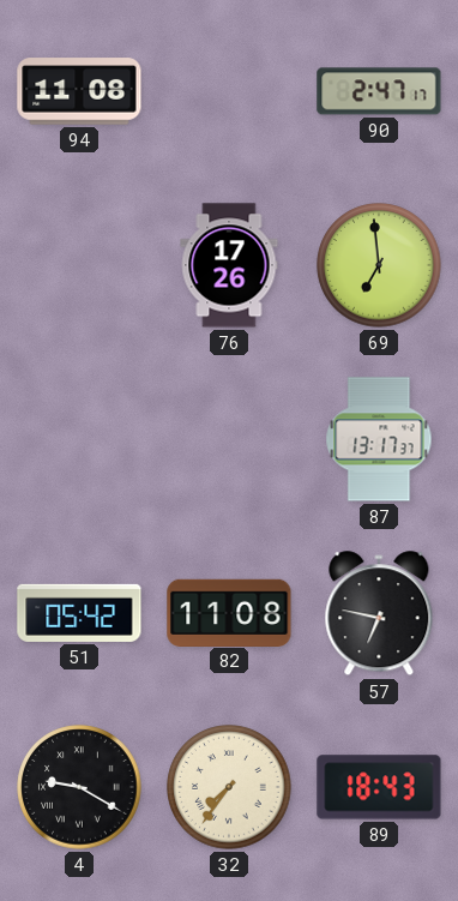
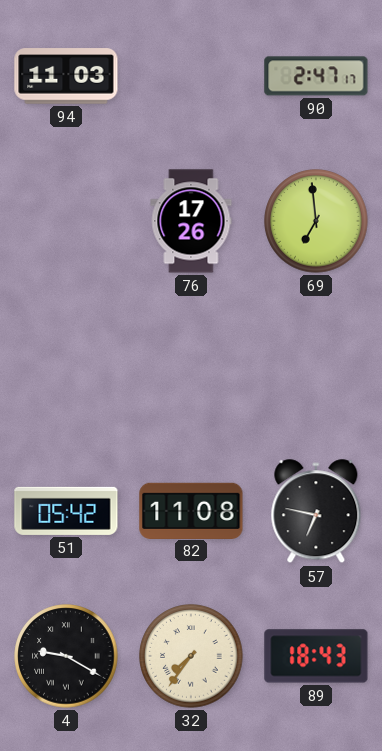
94: 11:08 -> 11:03
87: 13:17 -> none
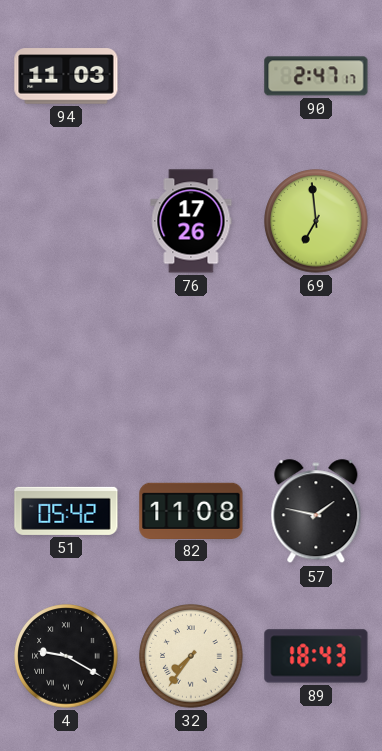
57: 6:47 -> 1:47
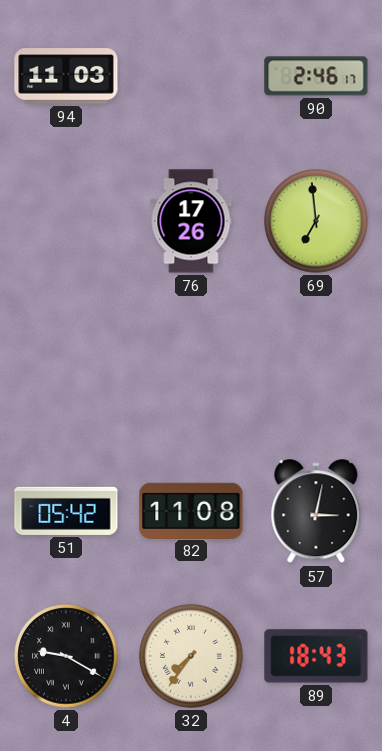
90: 2:47 -> 2:46
57: 1:47 -> 3:02
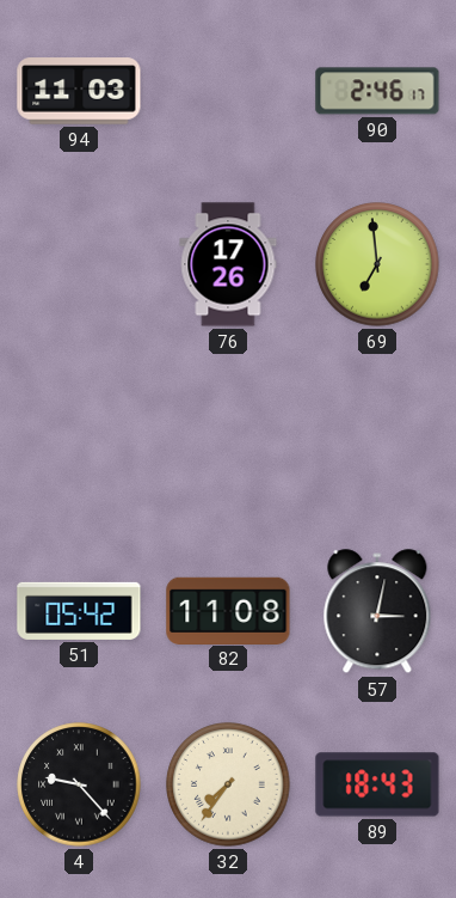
4: 9:20 -> 9:23
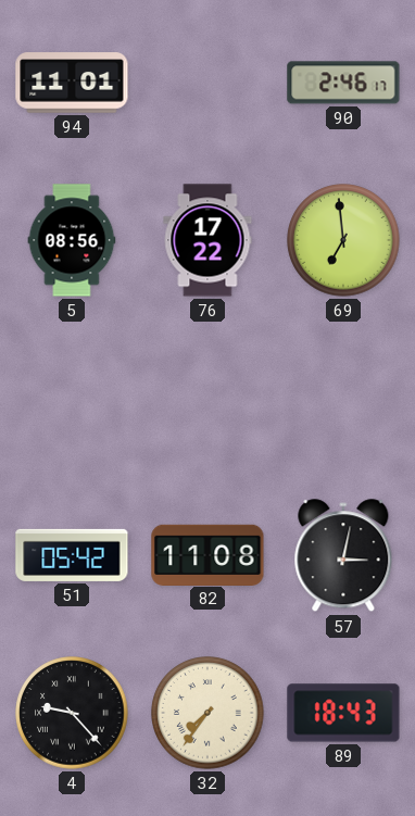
94: 11:03 -> 11:01
5: none -> 08:56
76: 17:26 -> 17:22
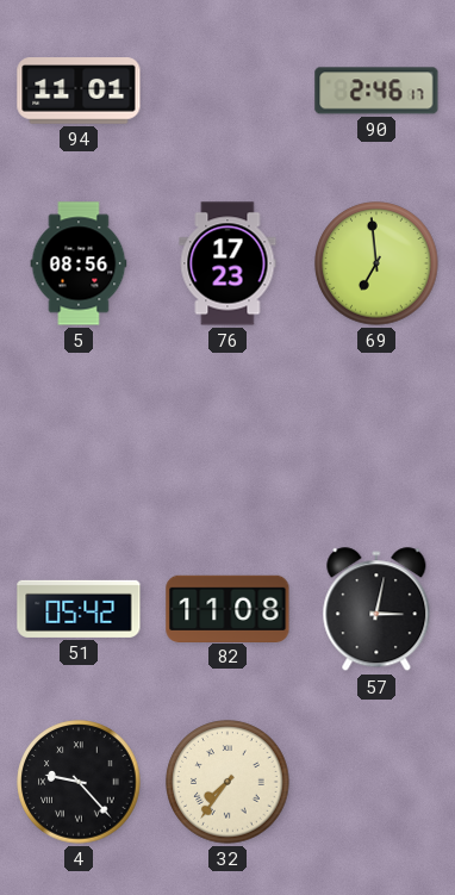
76: 17:22 -> 17:23
89: 18:43 -> none
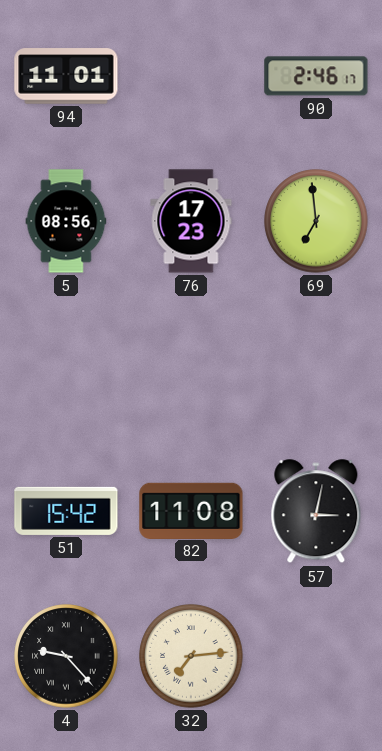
51: 05:42 -> 15:42
32: 7:36 -> 7:14
